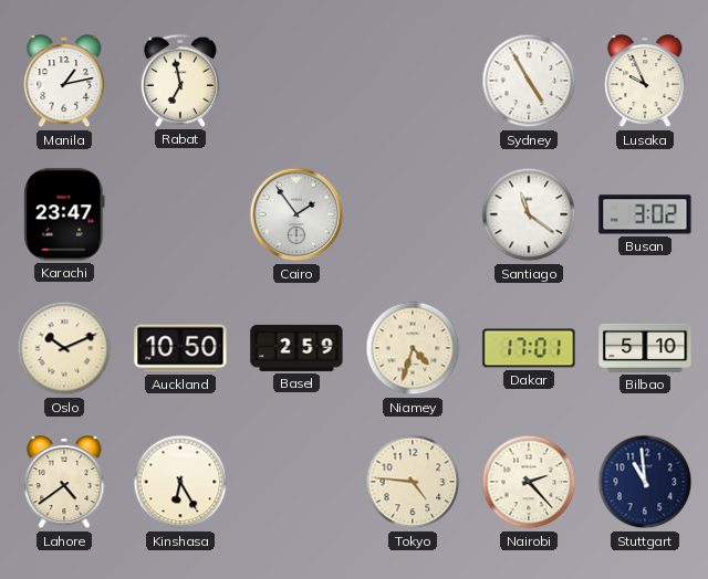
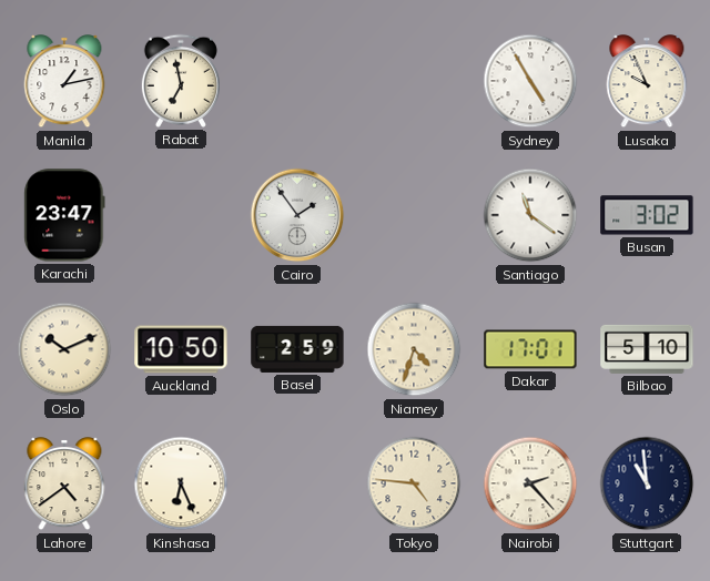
Kinshasa: 6:25 -> 6:26
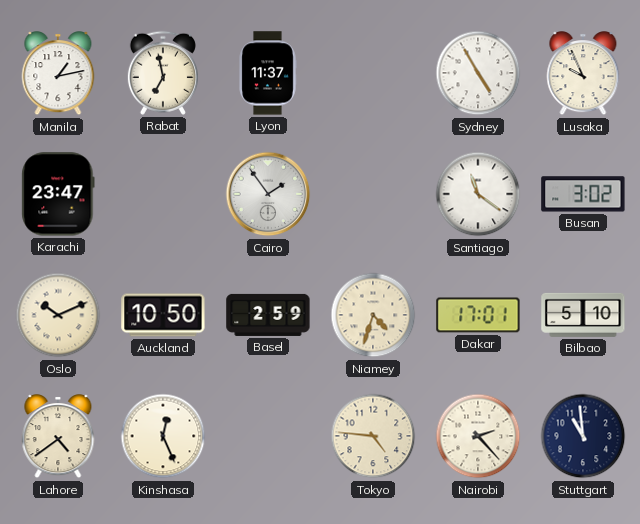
Lyon: none -> 11:37
Kinshasa: 6:26 -> 12:26
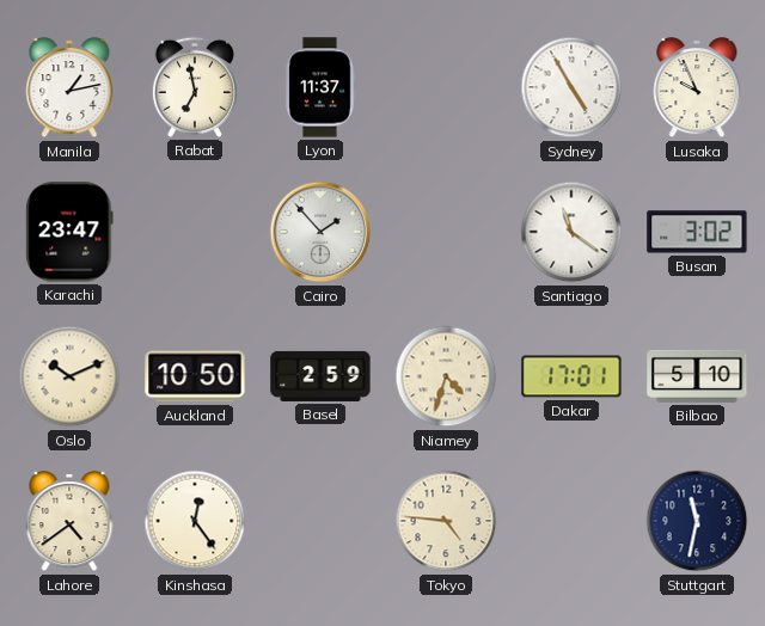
Cairo: 1:54 -> 1:53
Kinshasa: 12:26 -> 12:24
Nairobi: 2:23 -> none
Stuttgart: 10:59 -> 11:32
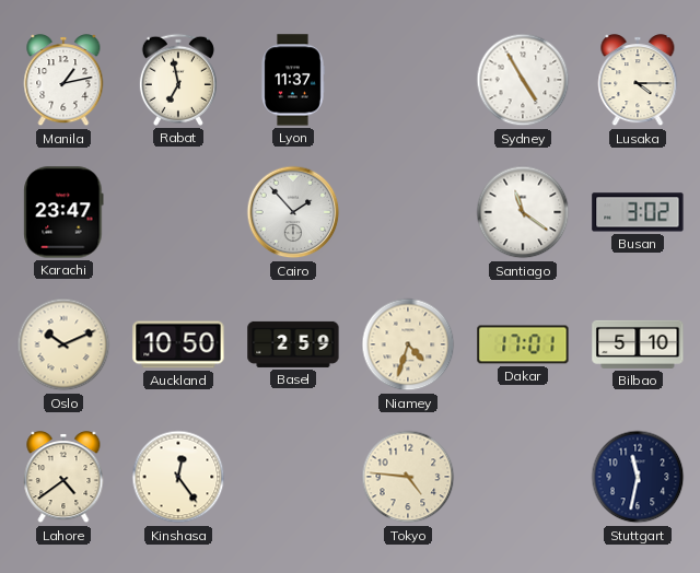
Lusaka: 9:56 -> 4:15
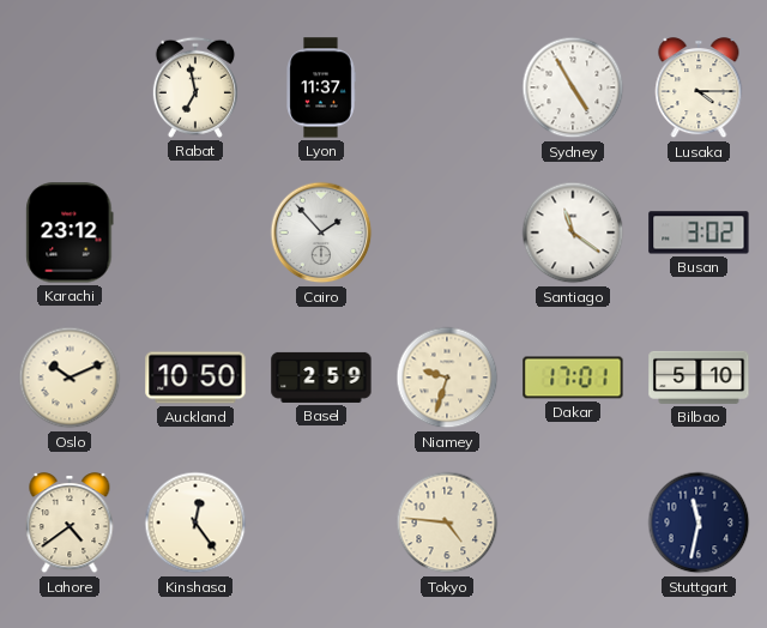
Manila: 1:13 -> none
Karachi: 23:47 -> 23:12
Niamey: 4:33 -> 9:33
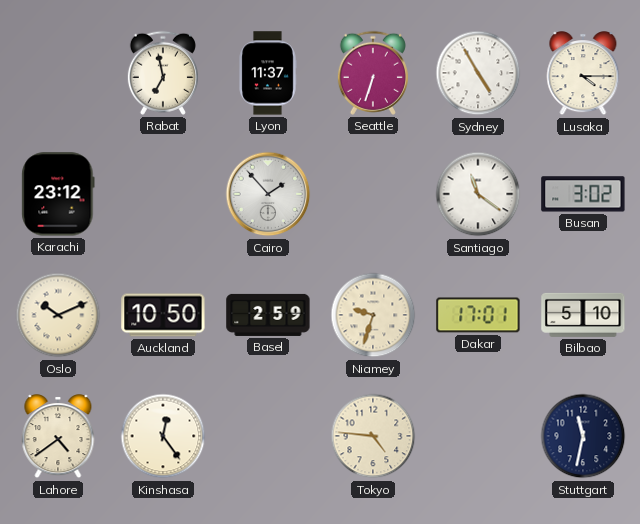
Seattle: none -> 6:33
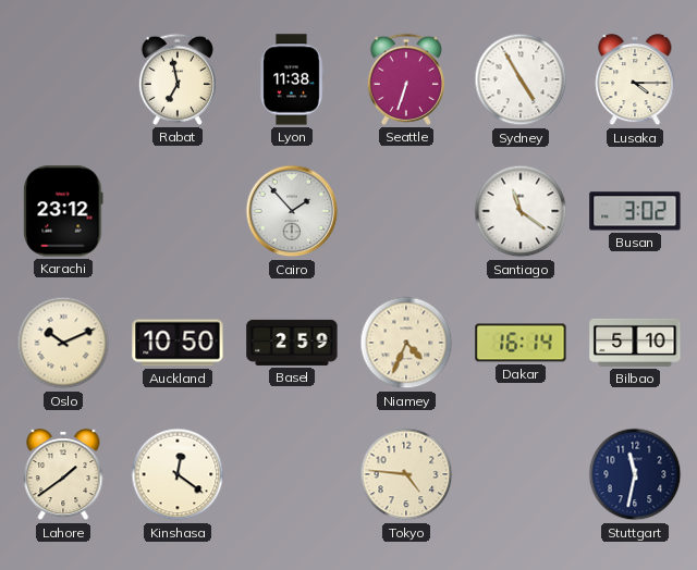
Lyon: 11:37 -> 11:38
Niamey: 9:33 -> 4:34
Dakar: 17:01 -> 16:14
Lahore: 4:39 -> 1:39
Kinshasa: 12:24 -> 12:21
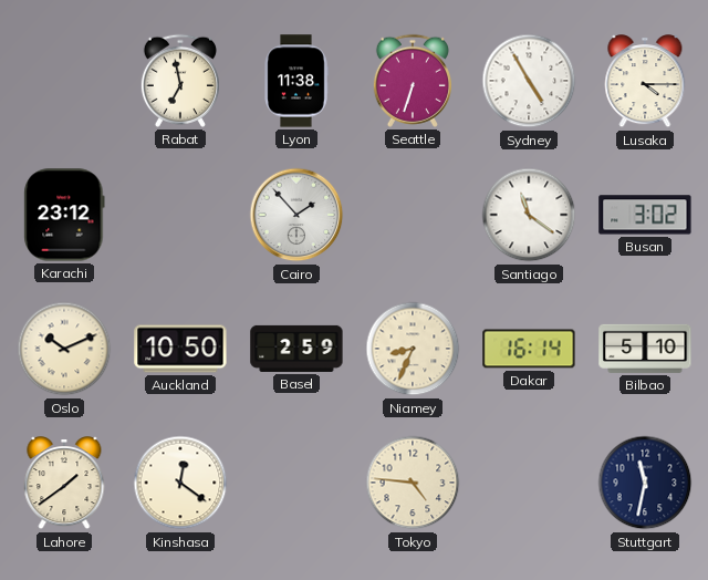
Niamey: 4:34 -> 8:34
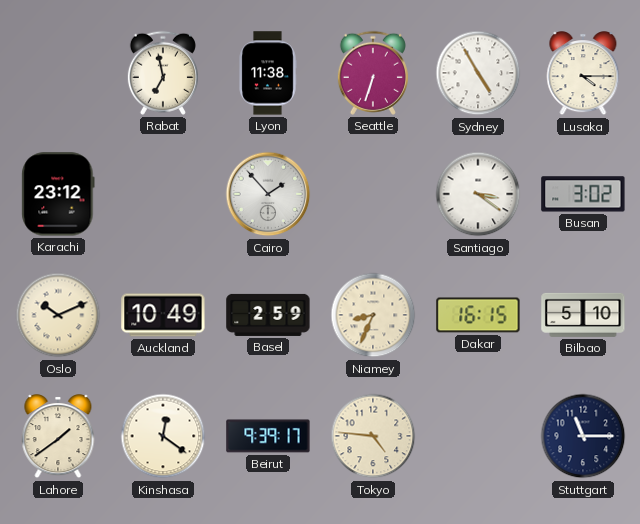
Santiago: 11:21 -> 3:21
Auckland: 10:50 -> 10:49
Dakar: 16:14 -> 16:15
Beirut: none -> 9:39
Stuttgart: 11:32 -> 11:15
